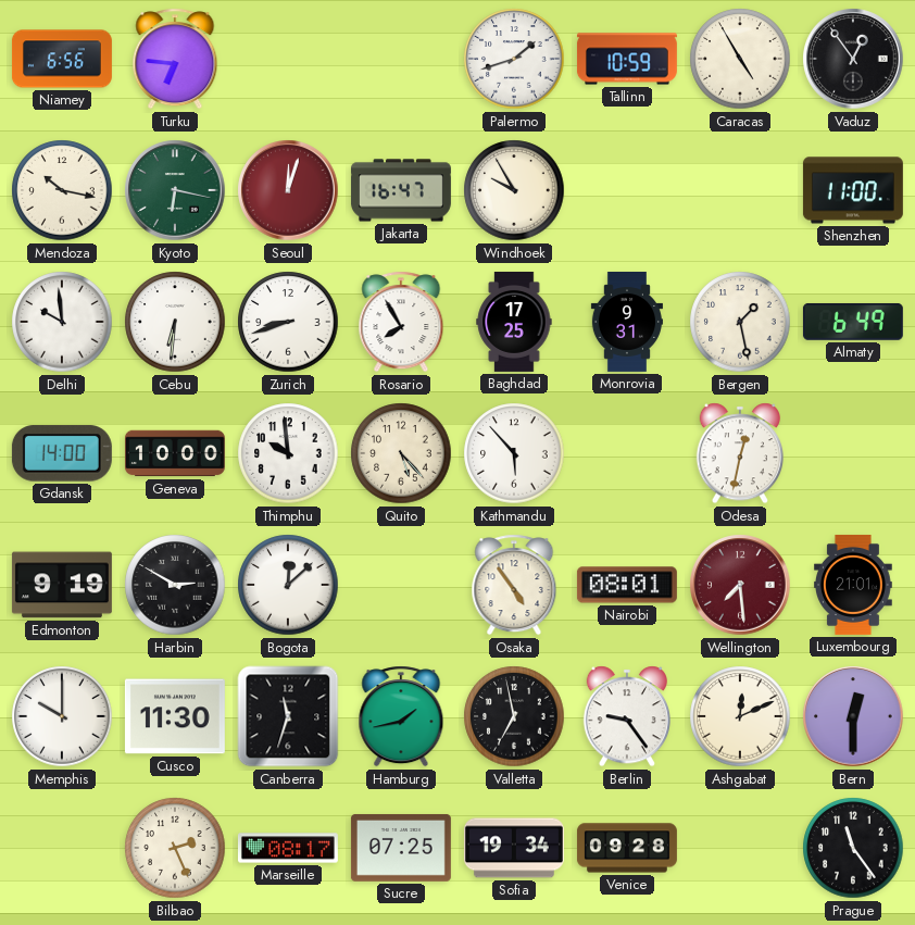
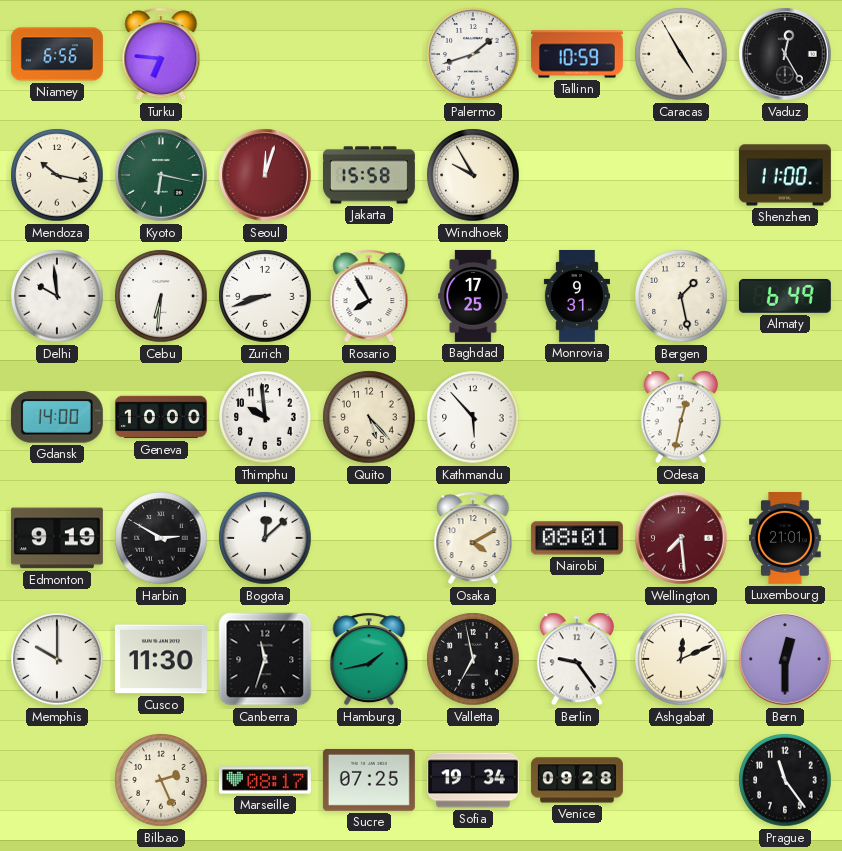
Vaduz: 12:54 -> 12:25
Jakarta: 16:47 -> 15:58
Osaka: 4:54 -> 4:10
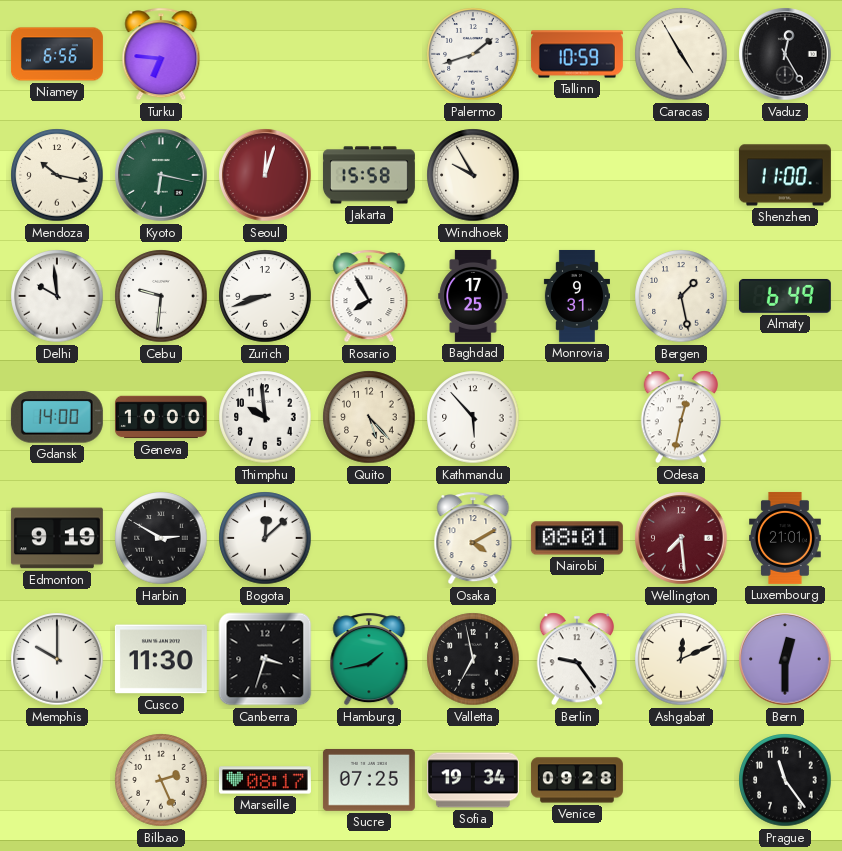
Cebu: 6:31 -> 9:31
Canberra: 11:33 -> 3:33
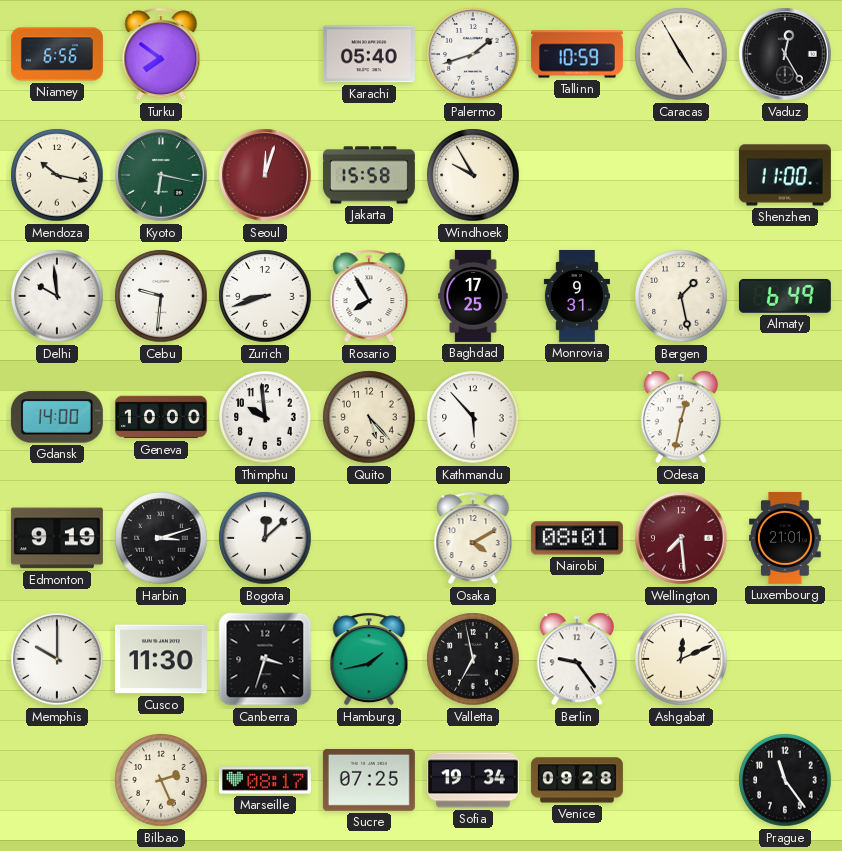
Turku: 6:46 -> 7:51
Karachi: none -> 05:40
Harbin: 2:50 -> 3:12
Bern: 12:30 -> none
